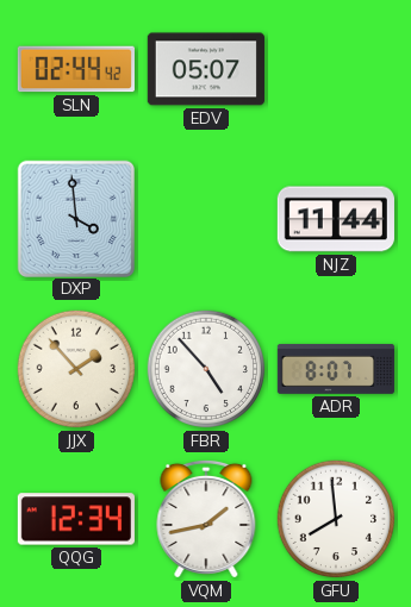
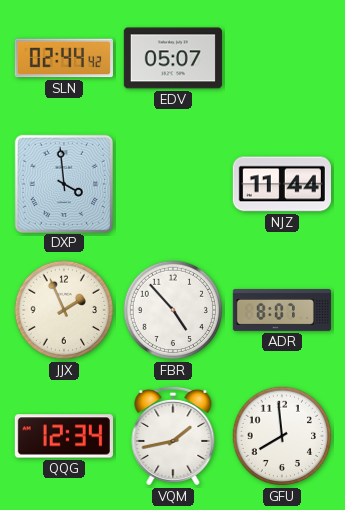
JJX: 1:53 -> 1:56
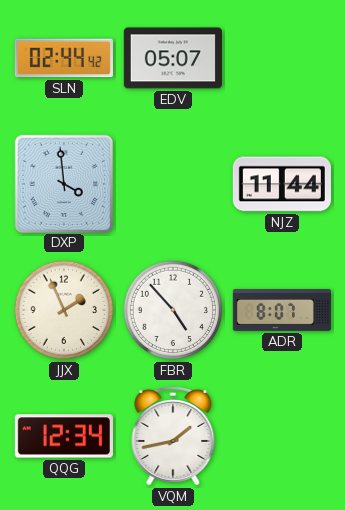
GFU: 7:59 -> none
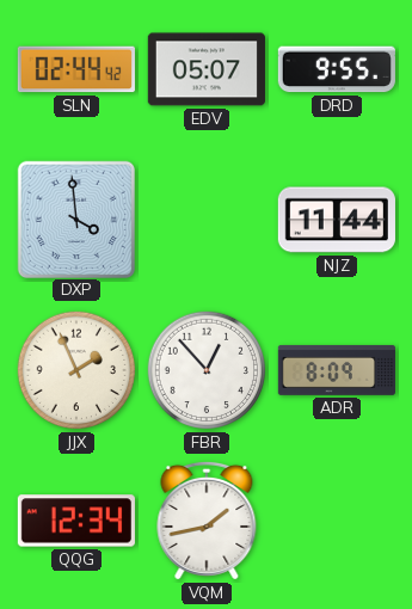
DRD: none -> 9:55
FBR: 4:53 -> 12:53
ADR: 8:07 -> 8:09
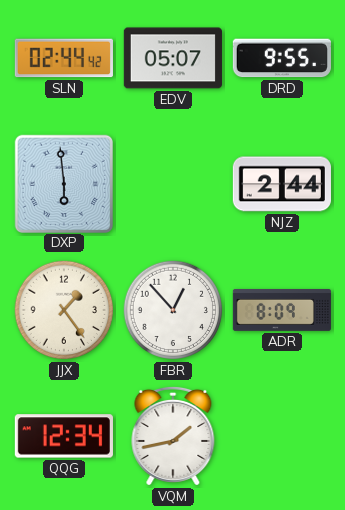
DXP: 3:59 -> 5:59
NJZ: 11:44 -> 2:44
JJX: 1:56 -> 1:24
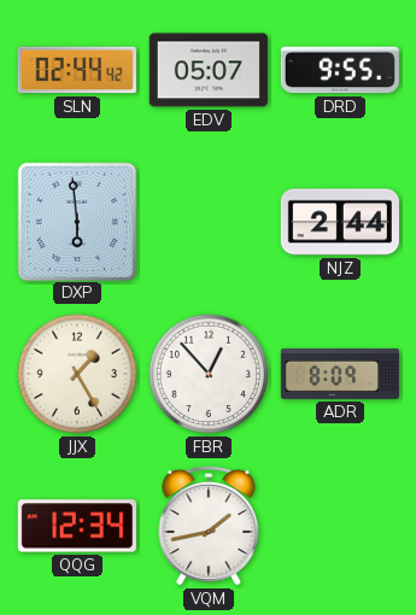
JJX: 1:24 -> 1:25
